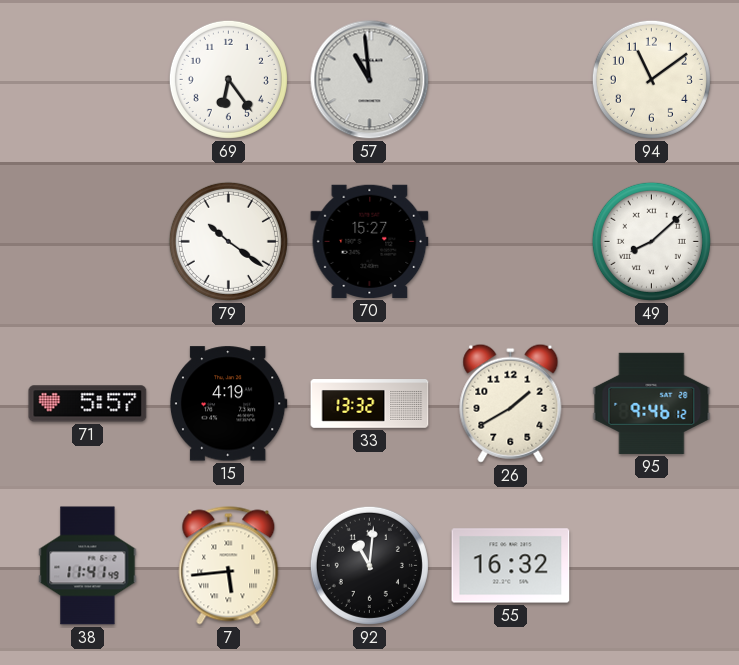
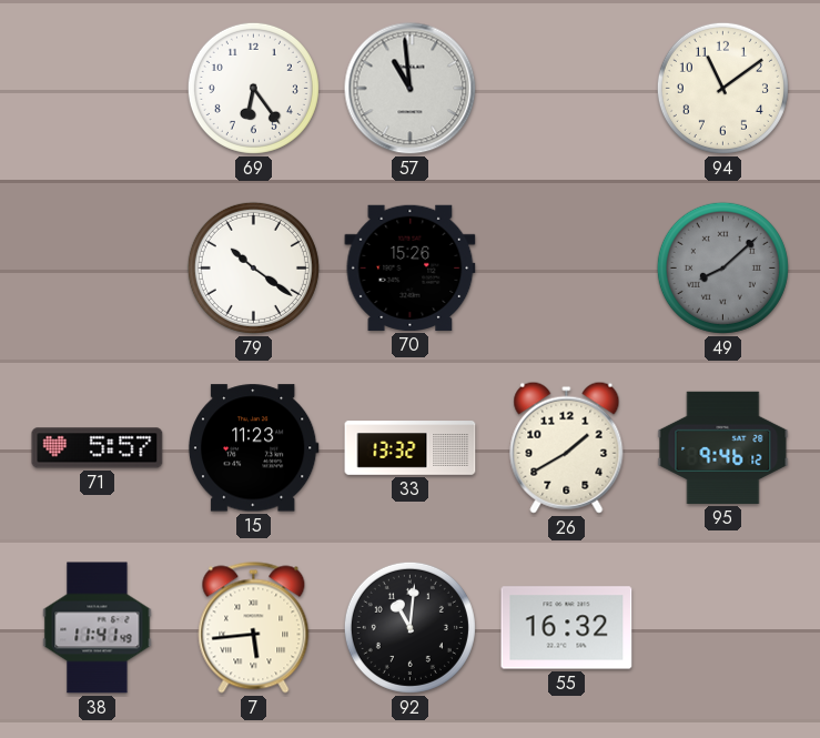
70: 15:27 -> 15:26
49 dial: white -> grey
15: 4:19 -> 11:23
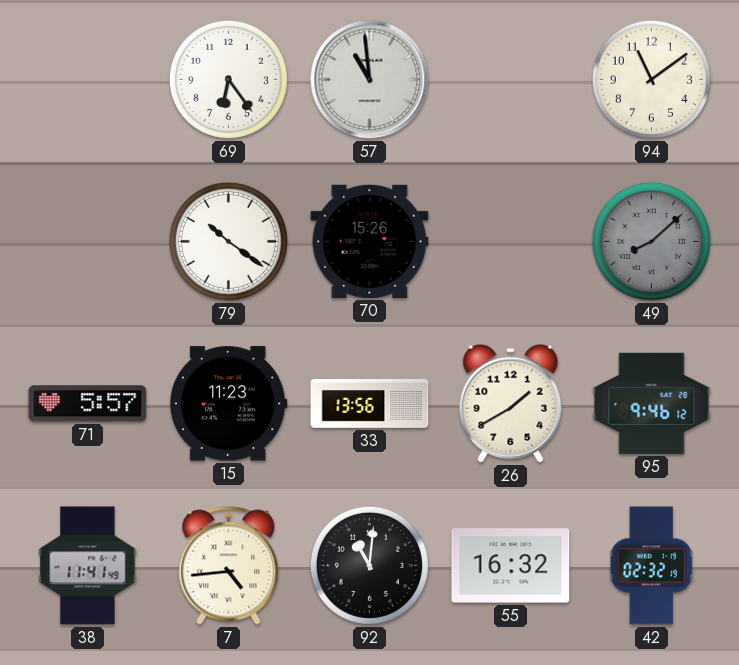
33: 13:32 -> 13:56
7: 5:44 -> 4:44
42: none -> 02:32
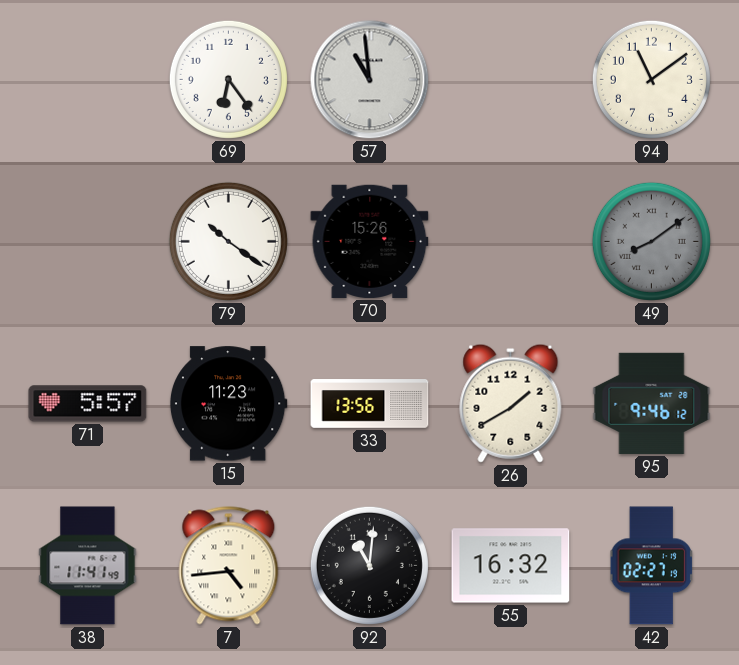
49: 8:08 -> 8:09
42: 02:32 -> 02:27
